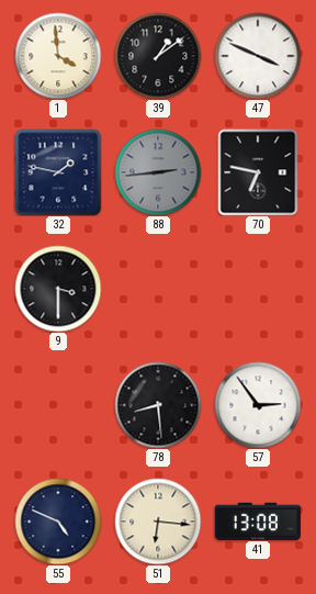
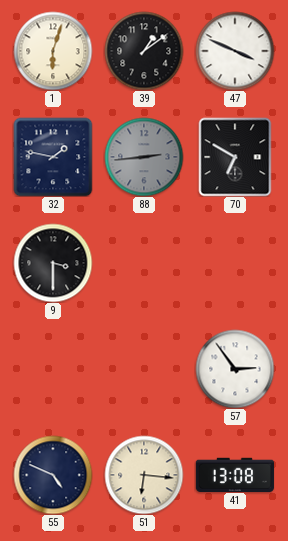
1: 3:59 -> 6:03
70: 6:47 -> 6:50
78: 8:29 -> none
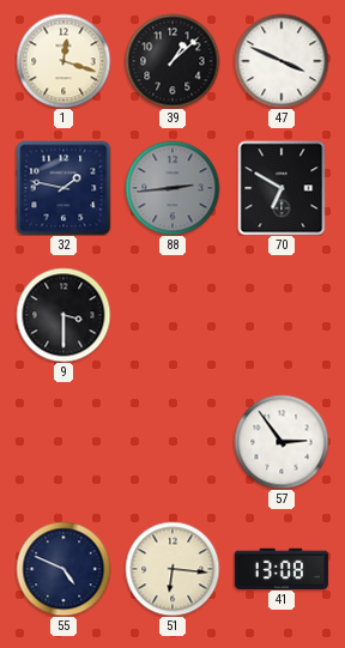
1: 6:03 -> 12:18
39: 1:09 -> 1:08
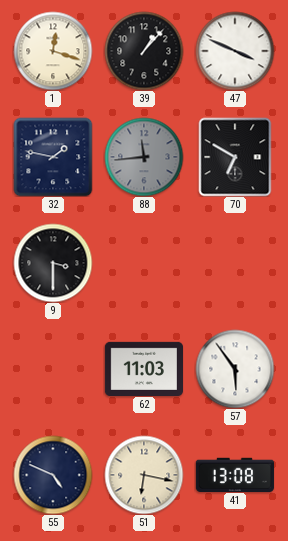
39: 1:08 -> 1:07
88: 2:44 -> 11:44
62: none -> 11:03
57: 2:54 -> 5:54
51: 6:16 -> 6:17
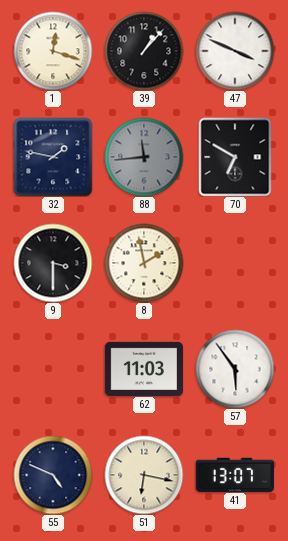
8: none -> 1:58
41: 13:08 -> 13:07
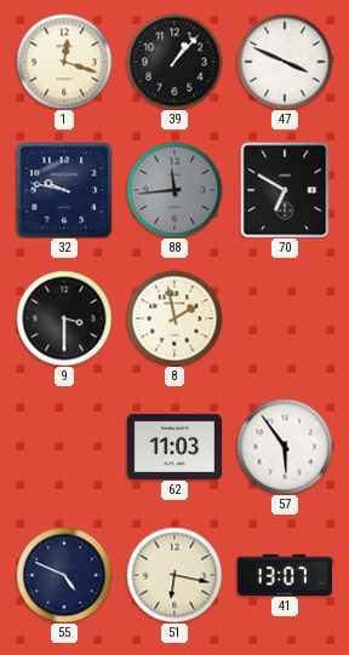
32: 1:47 -> 9:47
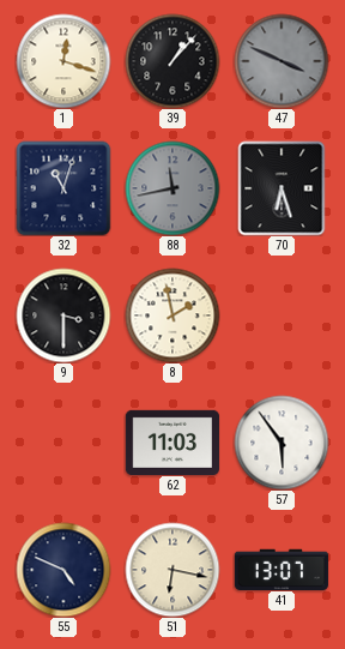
47 dial: white -> grey
32: 9:47 -> 11:03
88: 11:44 -> 11:43
70: 6:50 -> 6:27
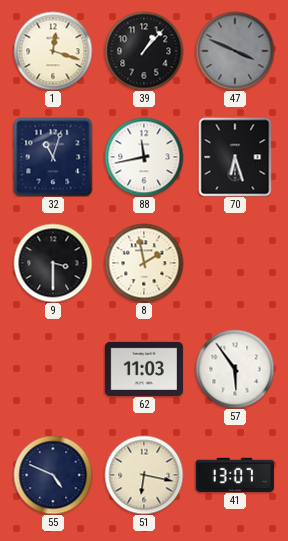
88 dial: grey -> white
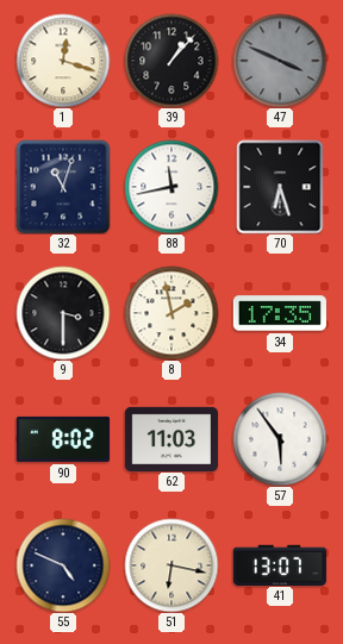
34: none -> 17:35
90: none -> 8:02
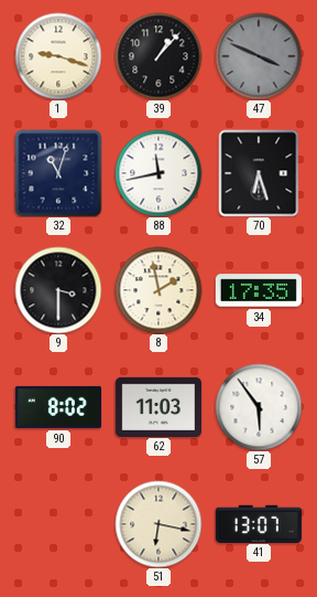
1: 12:18 -> 9:18
55: 4:49 -> none
